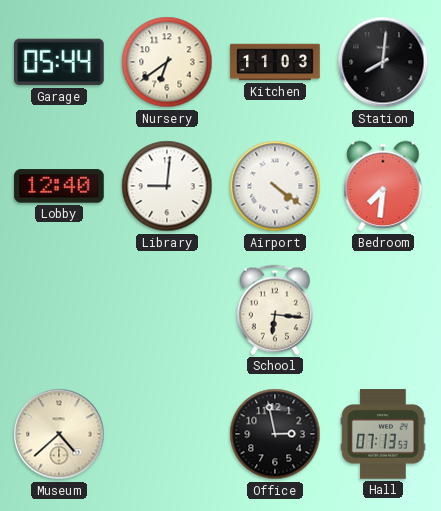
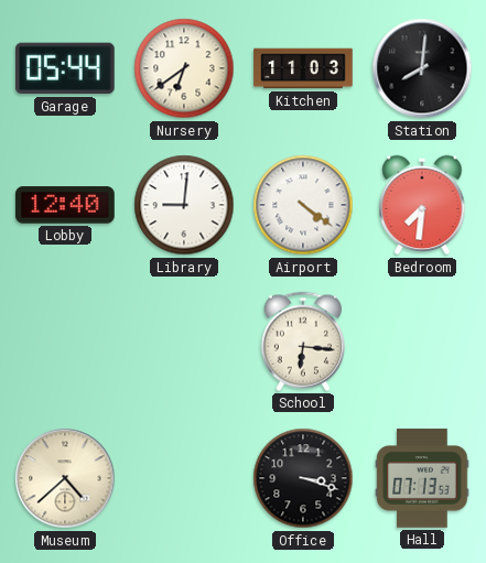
Office: 2:58 -> 3:18
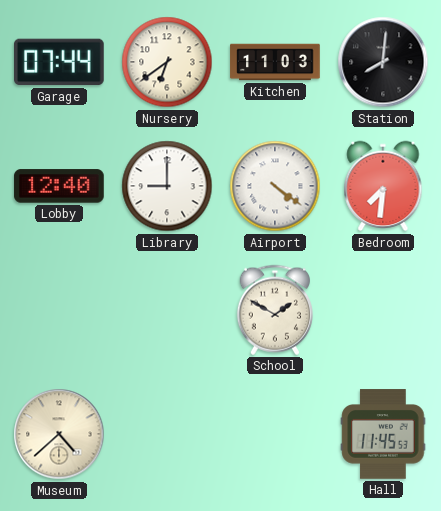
Garage: 05:44 -> 07:44
Library: 9:01 -> 9:00
School: 6:16 -> 1:50
Office: 3:18 -> none
Hall: 07:13 -> 11:45
